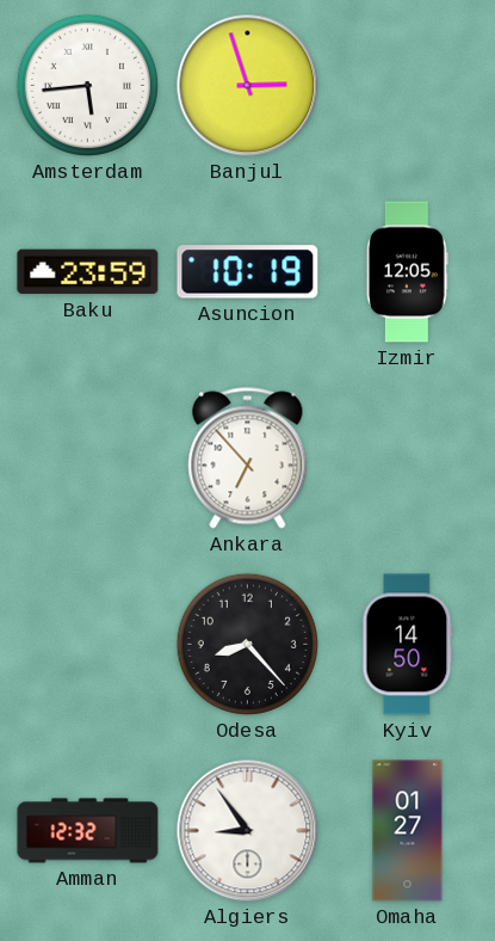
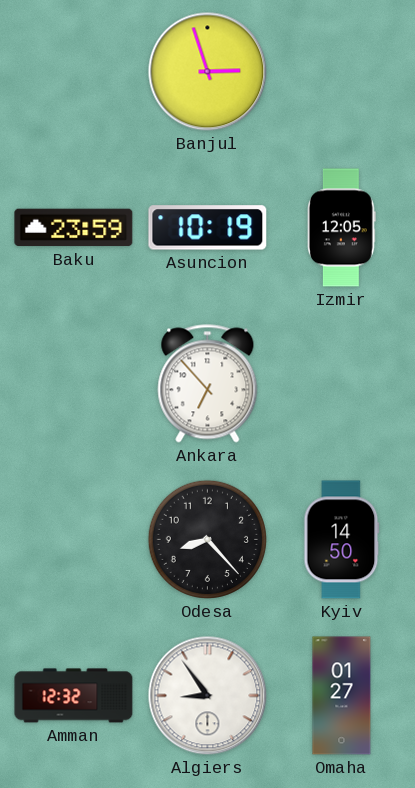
Amsterdam: 5:44 -> none
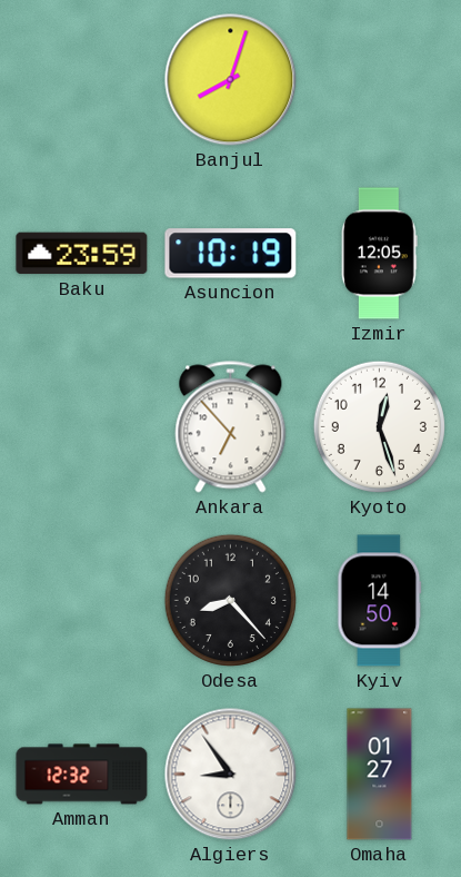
Banjul: 2:57 -> 8:03
Kyoto: none -> 12:27
